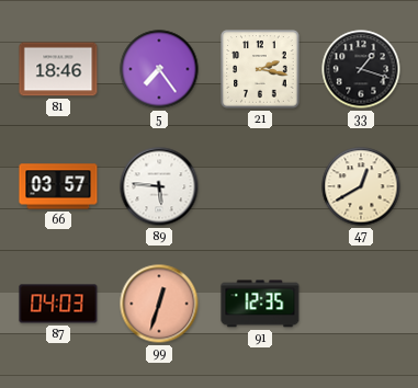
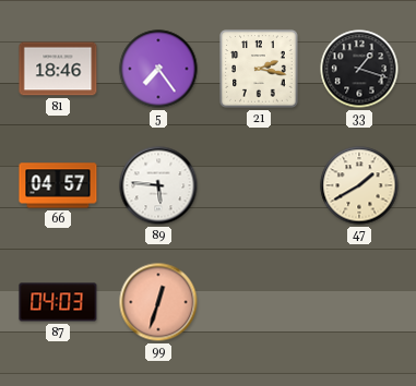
66: 03:57 -> 04:57
47: 12:40 -> 1:40
91: 12:35 -> none
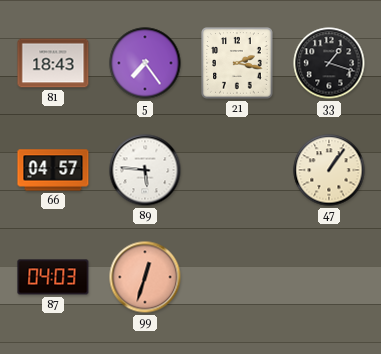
81: 18:46 -> 18:43
47: 1:40 -> 1:06
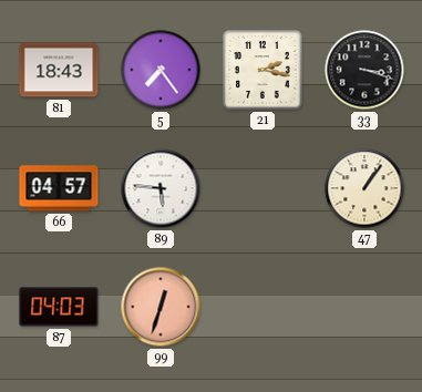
33: 1:18 -> 3:18
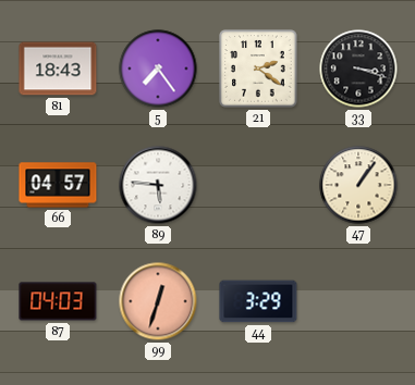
21: 2:17 -> 2:21
44: none -> 3:29
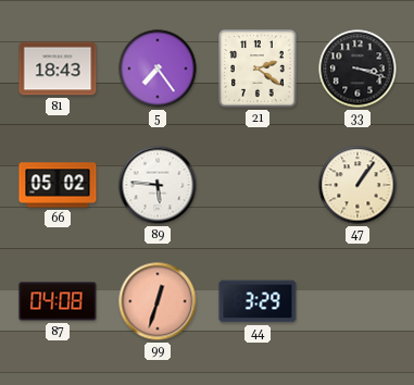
66: 04:57 -> 05:02
87: 04:03 -> 04:08
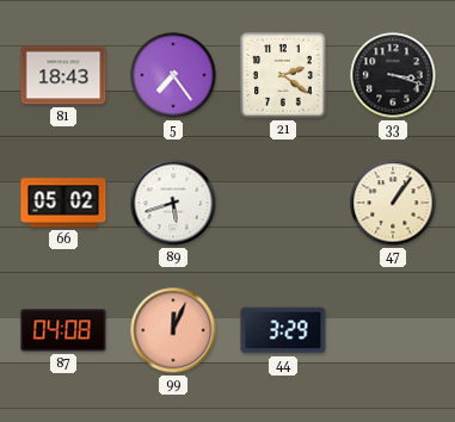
89: 5:46 -> 5:42
99: 12:33 -> 12:04
